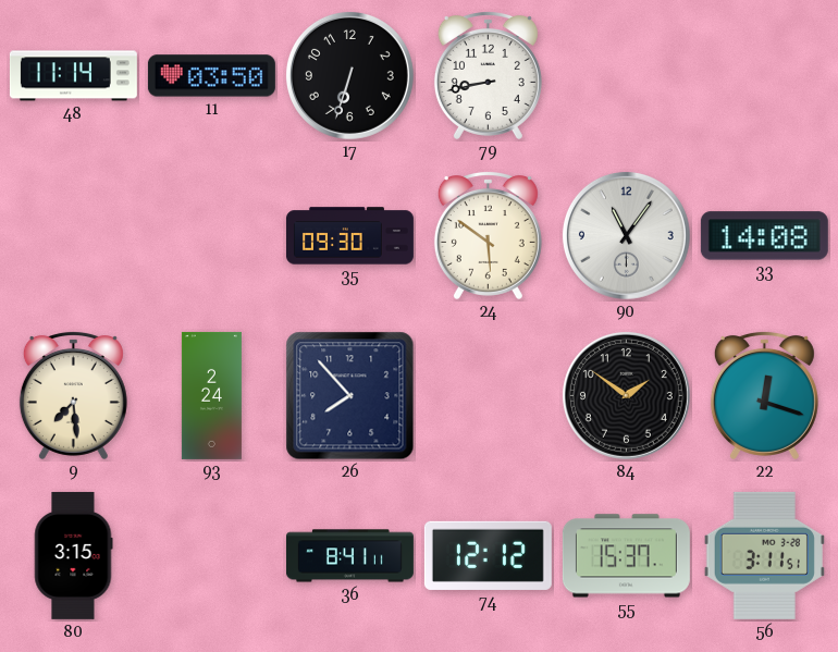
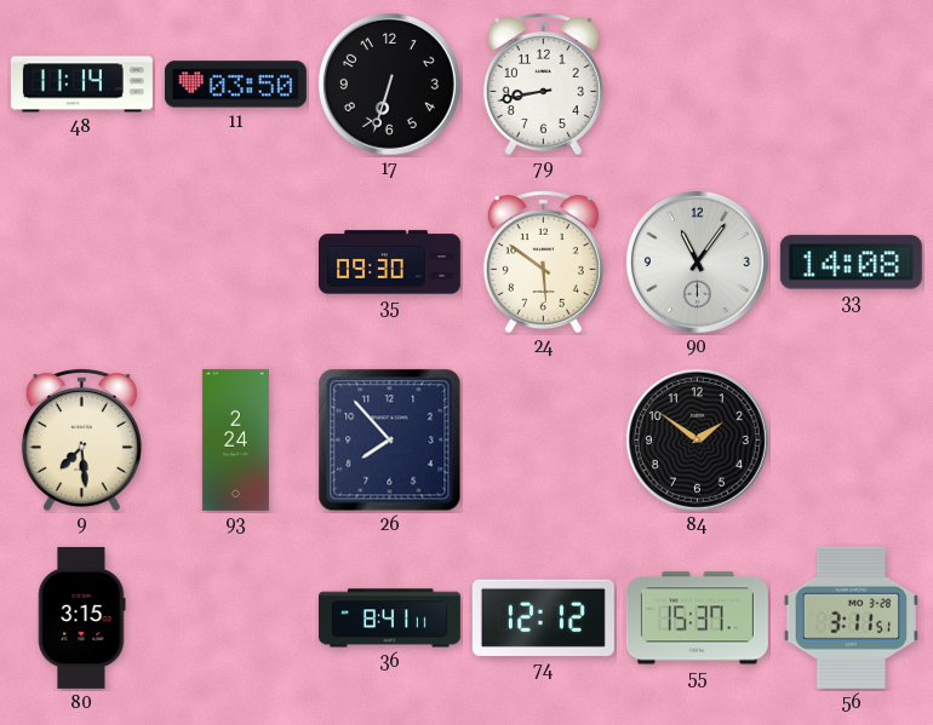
22: 12:18 -> none
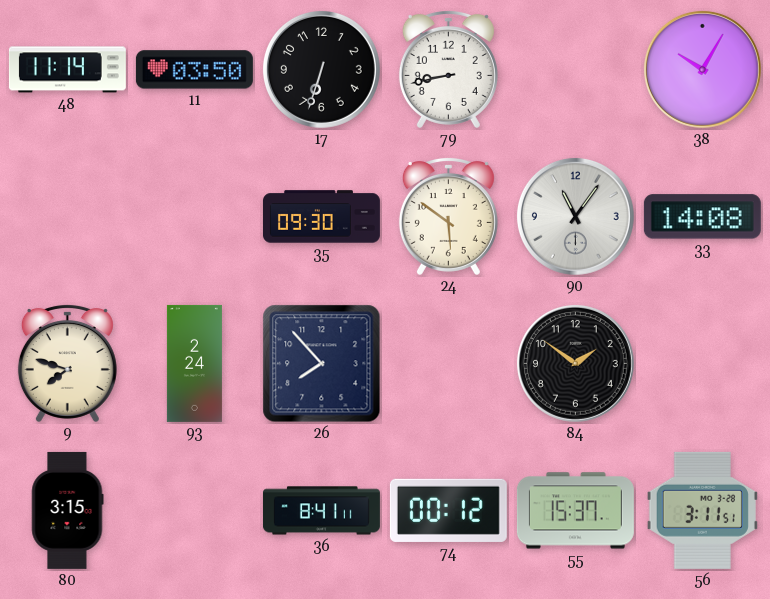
38: none -> 10:05
9: 7:29 -> 7:48
74: 12:12 -> 00:12
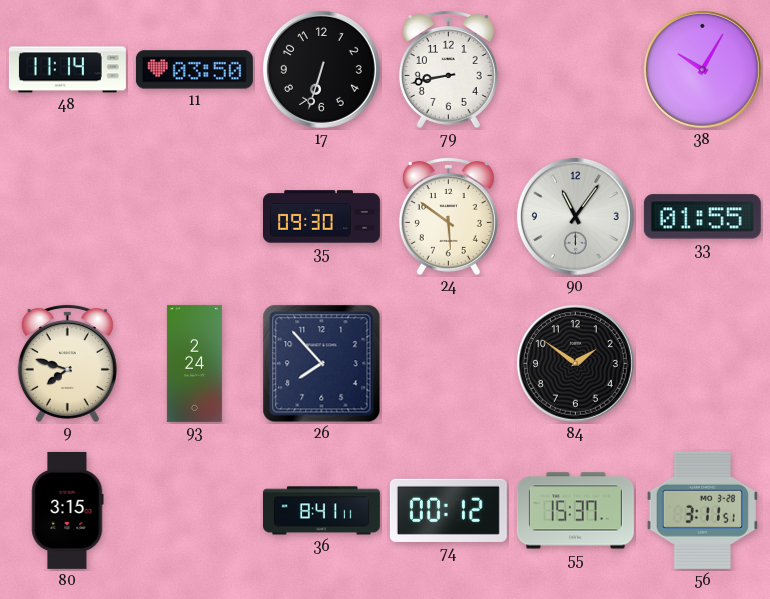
33: 14:08 -> 01:55
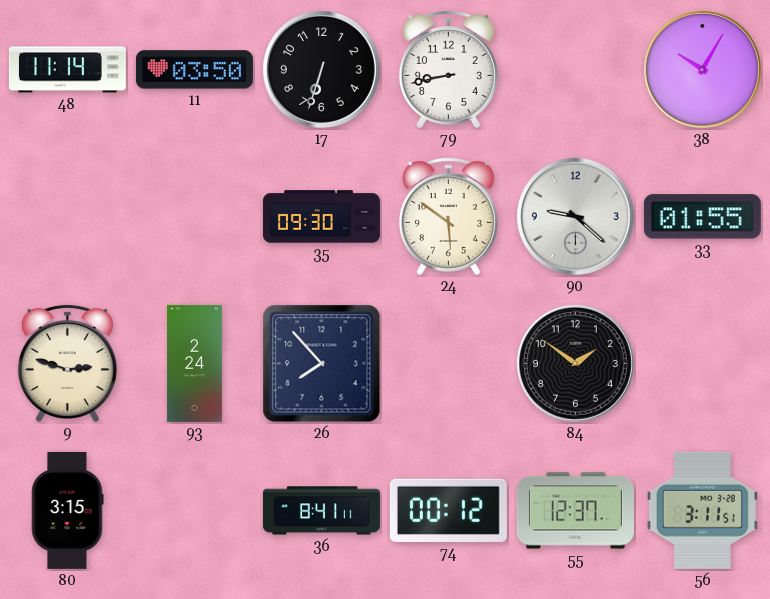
90: 11:06 -> 9:22
9: 7:48 -> 2:48
55: 15:37 -> 12:37
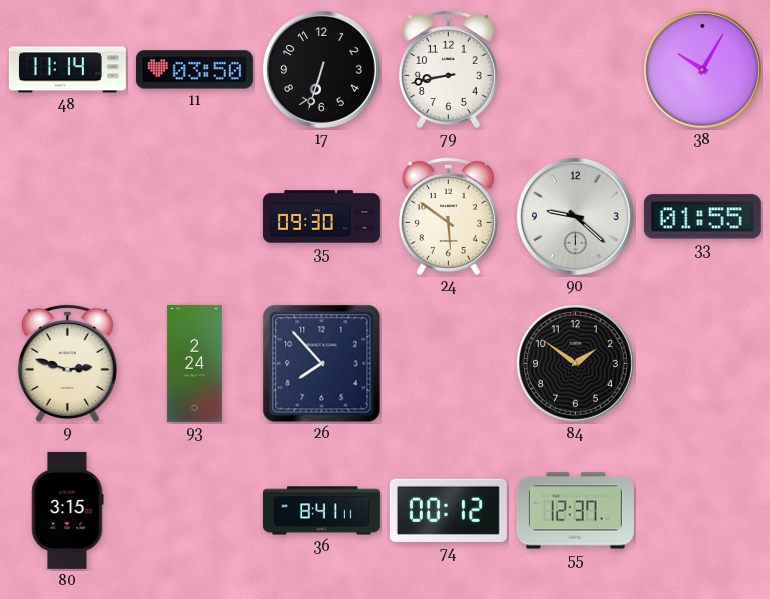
56: 3:11 -> none
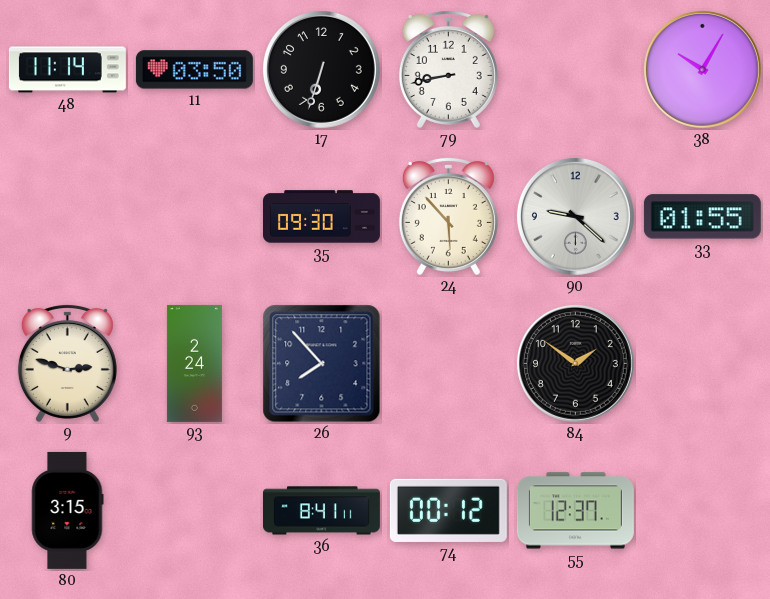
24: 5:51 -> 5:53
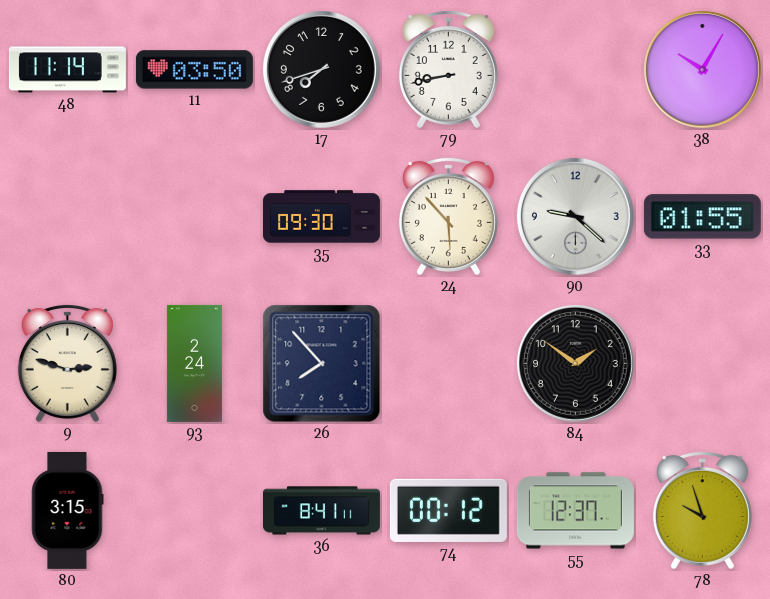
17: 6:33 -> 7:42
78: none -> 9:57
